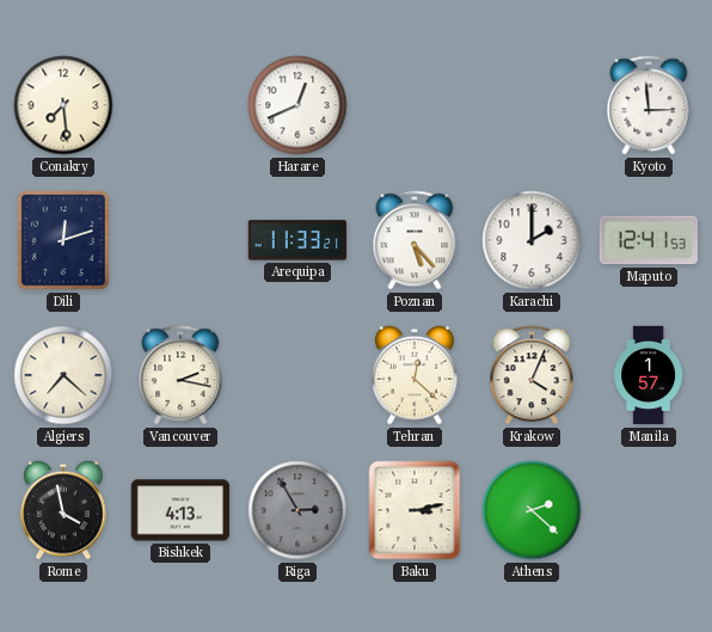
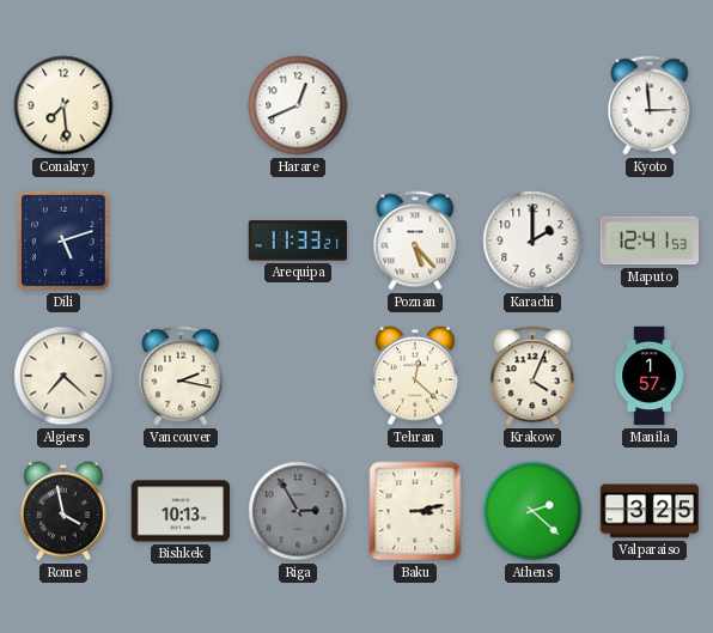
Dili: 12:12 -> 5:12
Bishkek: 4:13 -> 10:13
Valparaiso: none -> 3:25
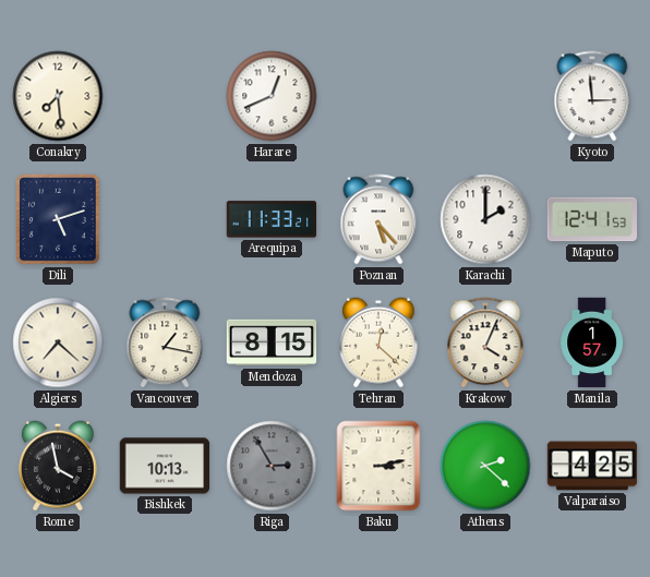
Vancouver: 2:17 -> 1:17
Mendoza: none -> 8:15
Valparaiso: 3:25 -> 4:25
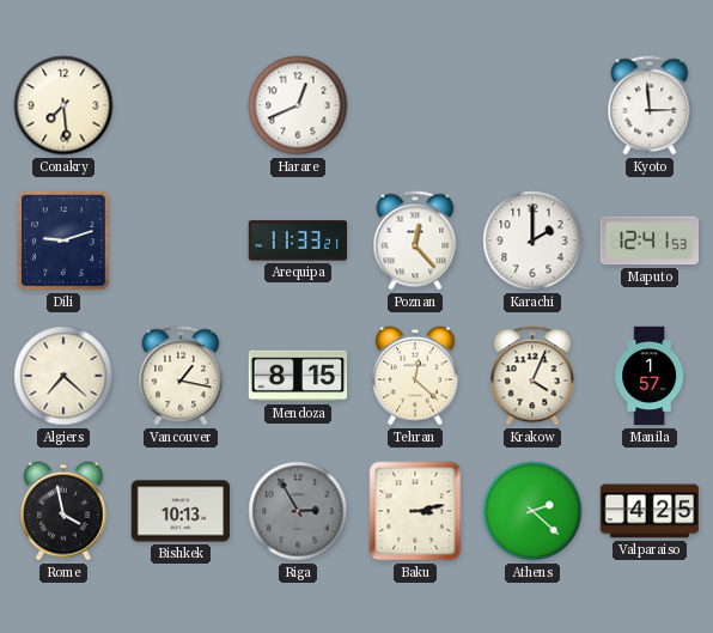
Dili: 5:12 -> 9:12
Poznan: 5:23 -> 12:23
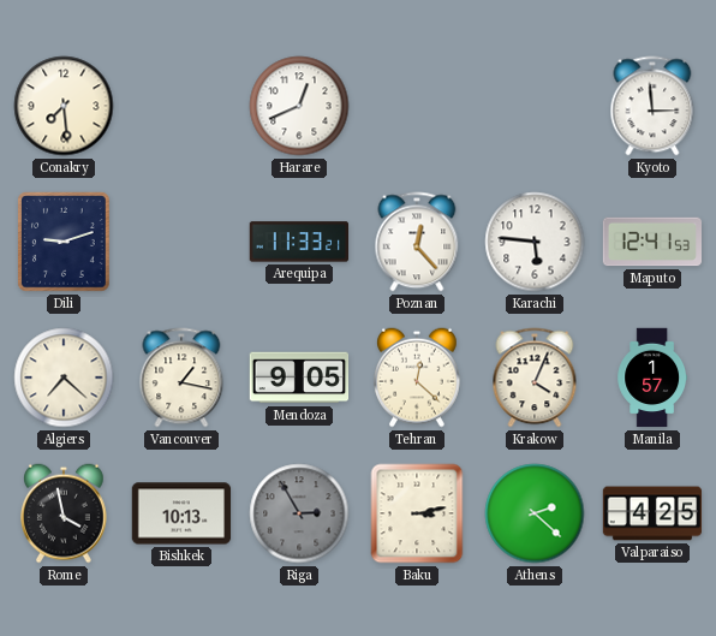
Karachi: 2:00 -> 5:46
Mendoza: 8:15 -> 9:05
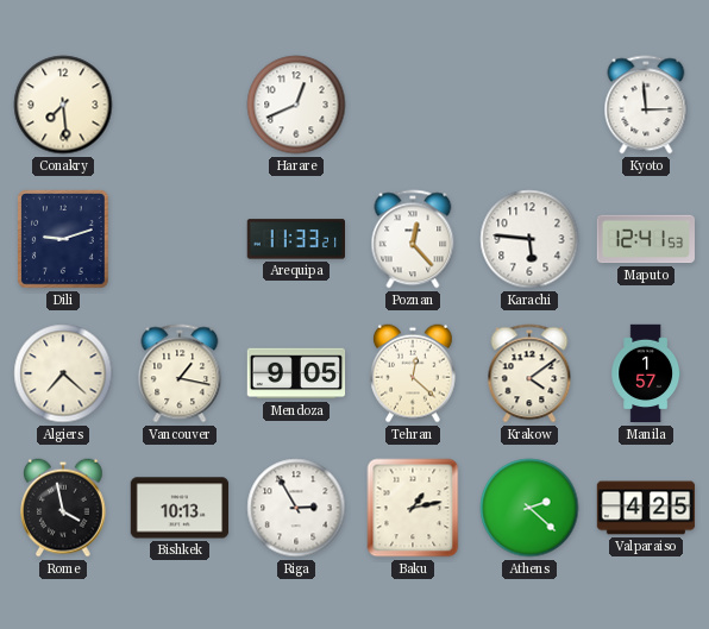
Krakow: 4:04 -> 4:09
Riga dial: grey -> white
Baku: 3:13 -> 1:13
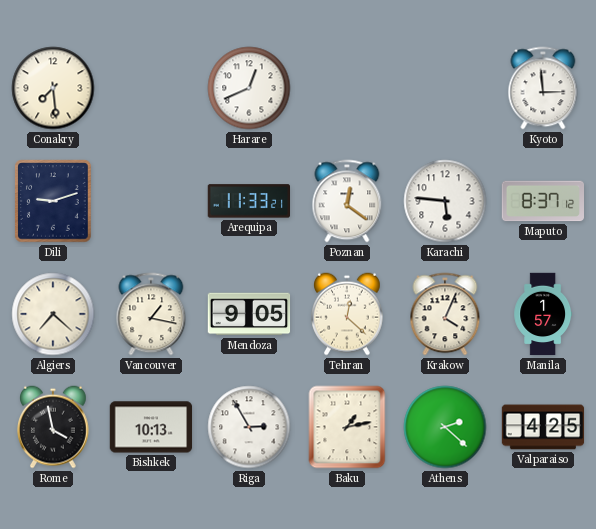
Poznan: 12:23 -> 12:21
Maputo: 12:41 -> 8:37
Krakow: 4:09 -> 4:04
